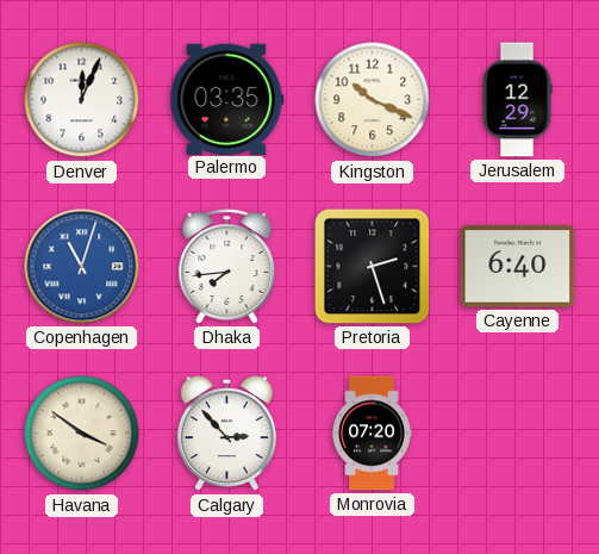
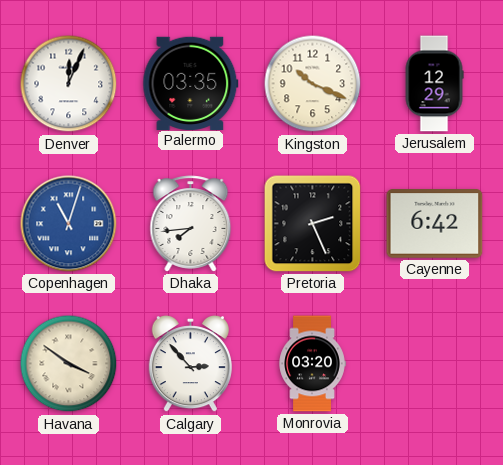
Pretoria: 2:27 -> 2:26
Cayenne: 6:40 -> 6:42
Monrovia: 07:20 -> 03:20
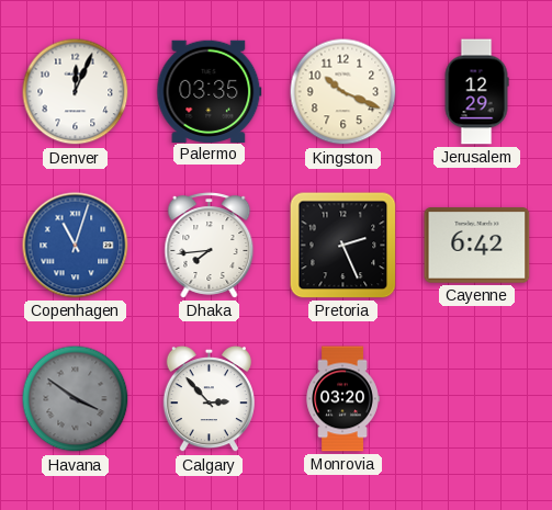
Havana dial: cream -> grey
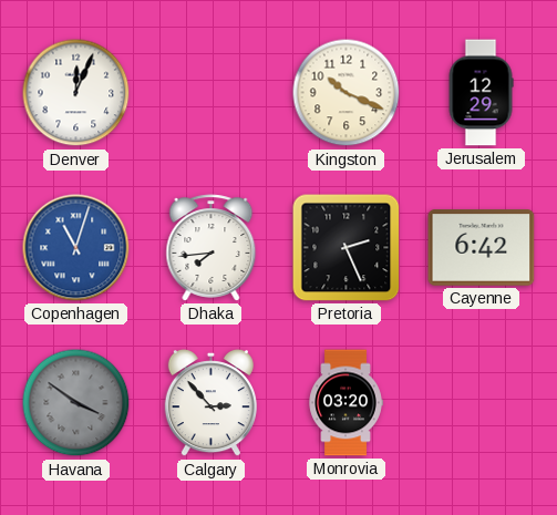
Palermo: 03:35 -> none
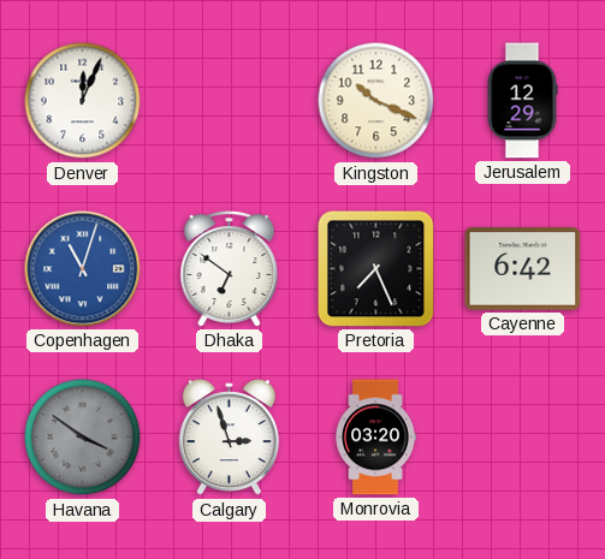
Dhaka: 7:44 -> 6:51
Pretoria: 2:26 -> 7:26
Calgary: 2:53 -> 2:57
